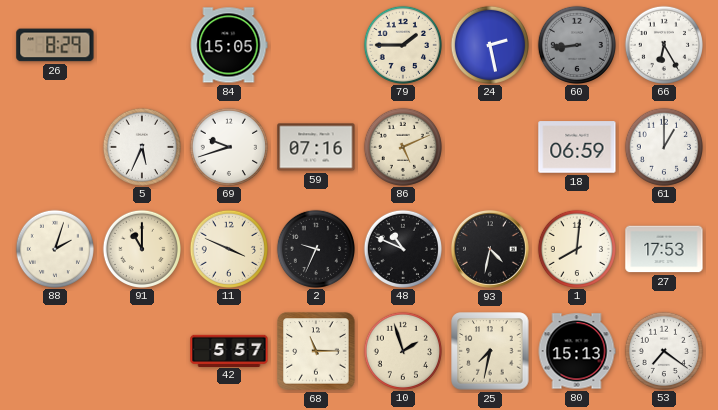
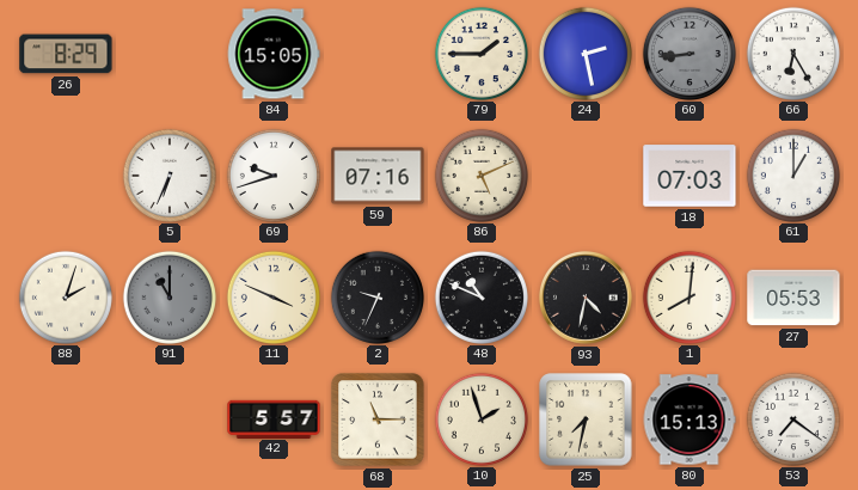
5: 5:34 -> 6:34
18: 06:59 -> 07:03
91 dial: cream -> grey
27: 17:53 -> 05:53
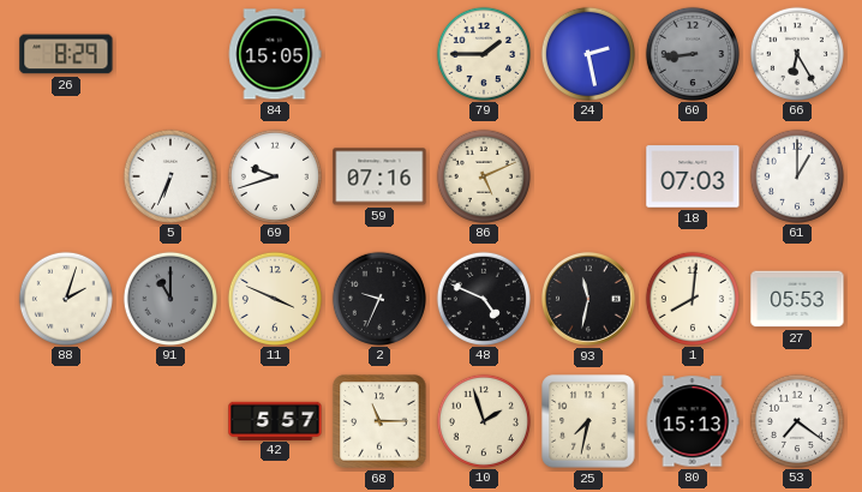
48: 10:49 -> 4:49
93: 4:32 -> 11:32
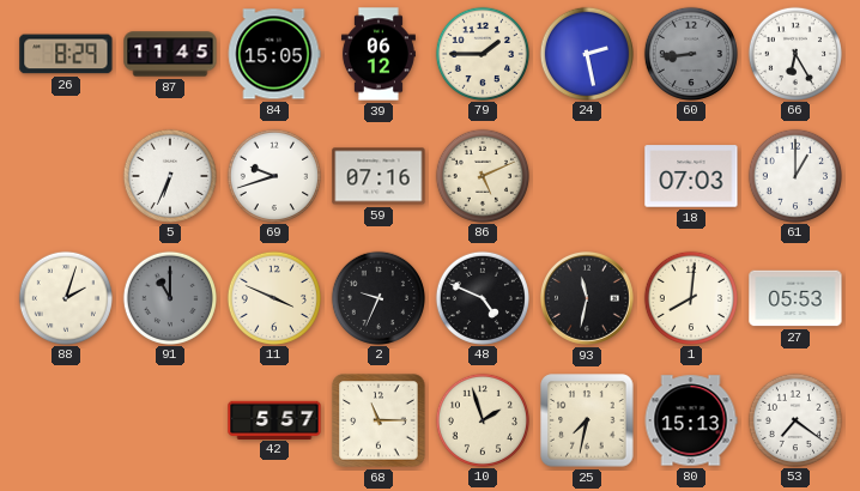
87: none -> 11:45
39: none -> 06:12
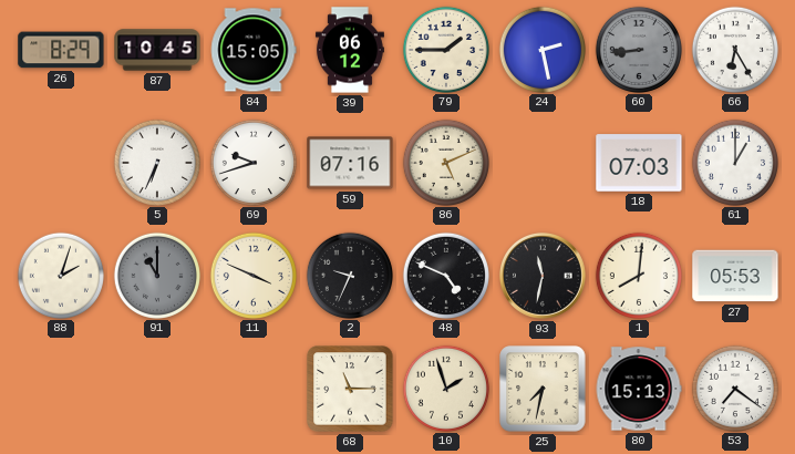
87: 11:45 -> 10:45
42: 5:57 -> none
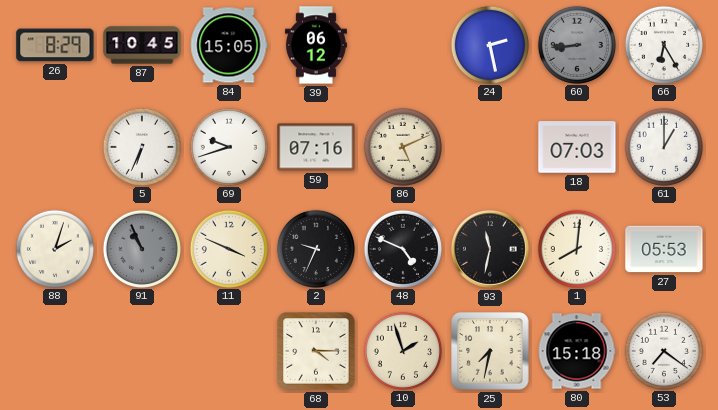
79: 1:45 -> none
91: 11:00 -> 10:56
68: 11:15 -> 4:15
80: 15:13 -> 15:18
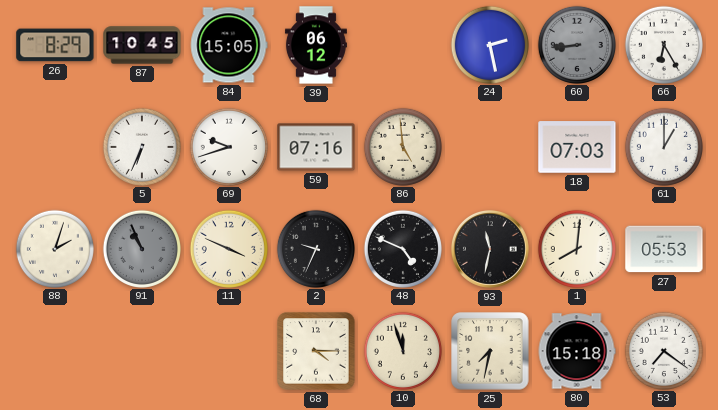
86: 5:11 -> 4:59
10: 1:57 -> 11:57
